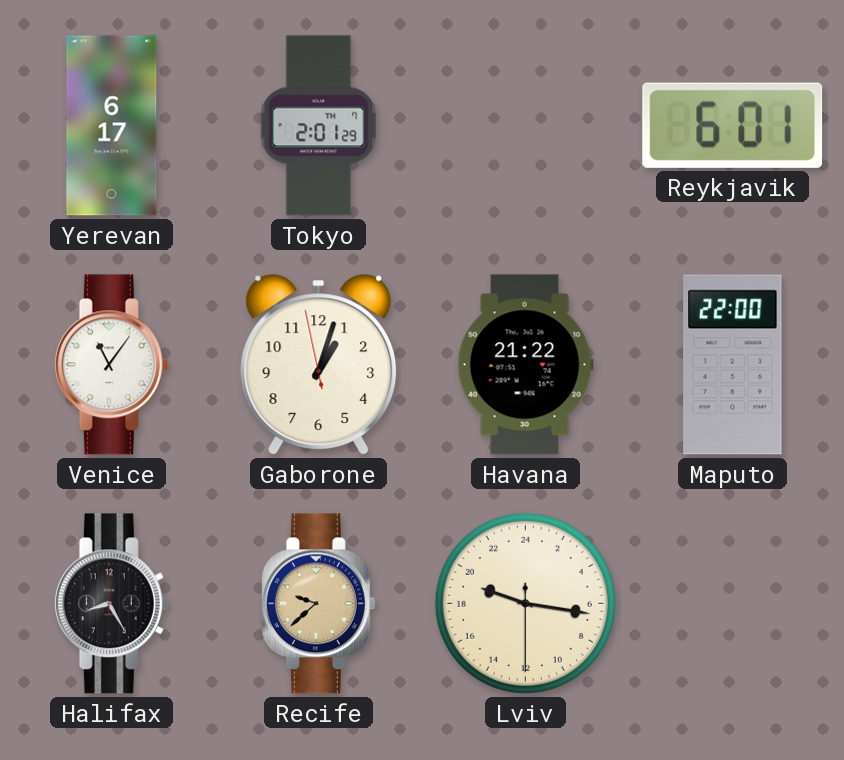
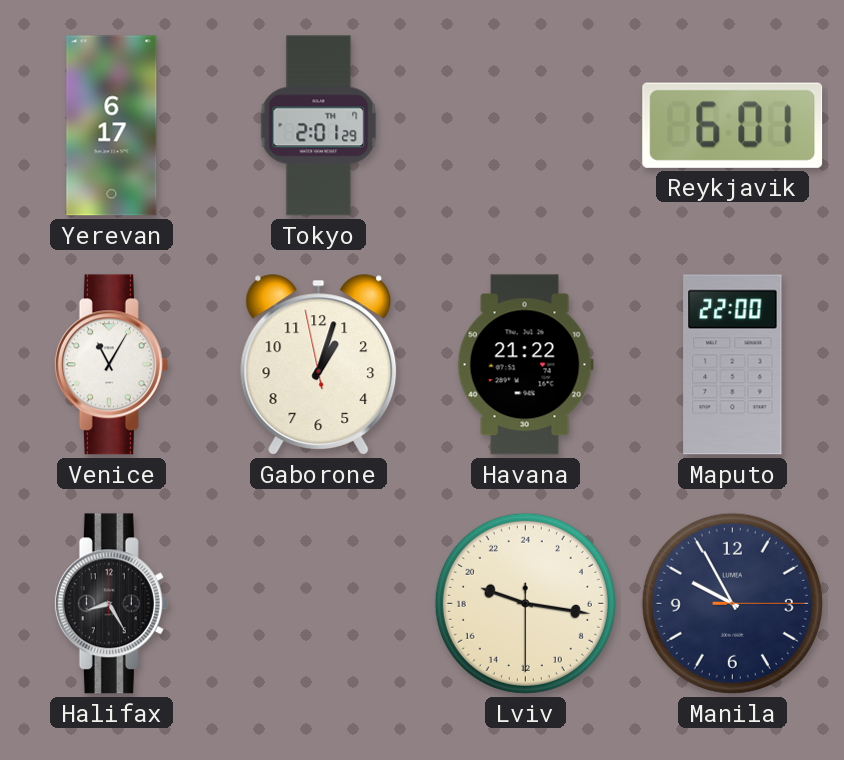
Venice: 11:06 -> 11:05
Recife: 9:38 -> none
Manila: none -> 9:55
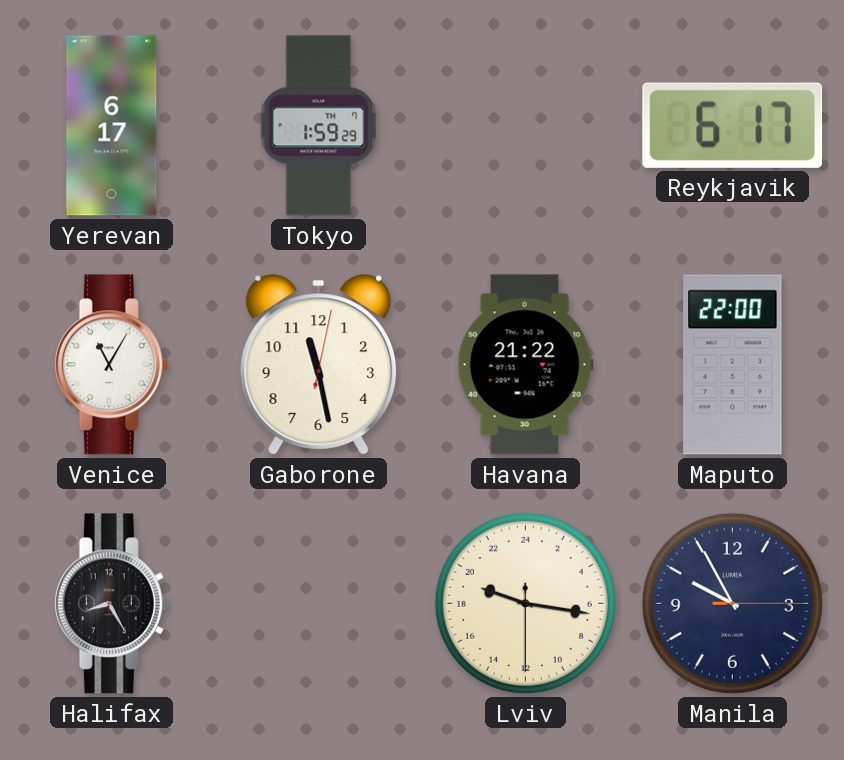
Tokyo: 2:01 -> 1:59
Reykjavik: 6:01 -> 6:17
Gaborone: 1:02 -> 11:28
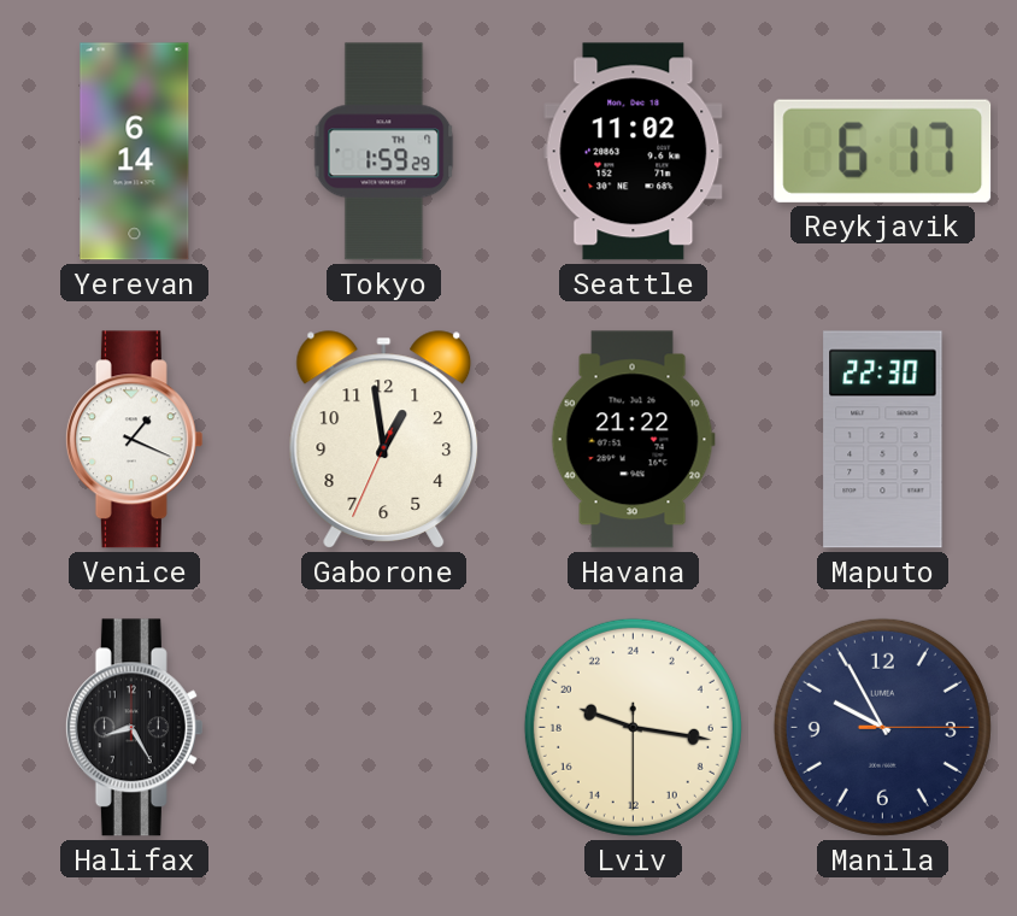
Yerevan: 6:17 -> 6:14
Seattle: none -> 11:02
Venice: 11:05 -> 1:19
Gaborone: 11:28 -> 12:58
Maputo: 22:00 -> 22:30
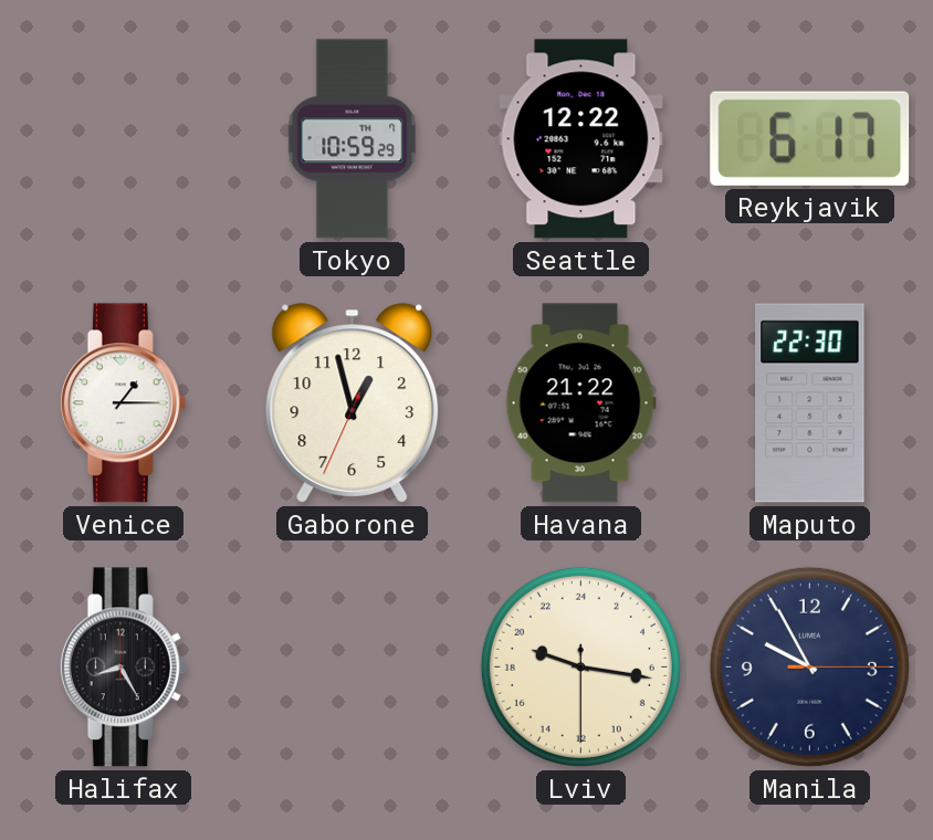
Yerevan: 6:14 -> none
Tokyo: 1:59 -> 10:59
Seattle: 11:02 -> 12:22
Venice: 1:19 -> 1:15
Gaborone: 12:58 -> 12:57
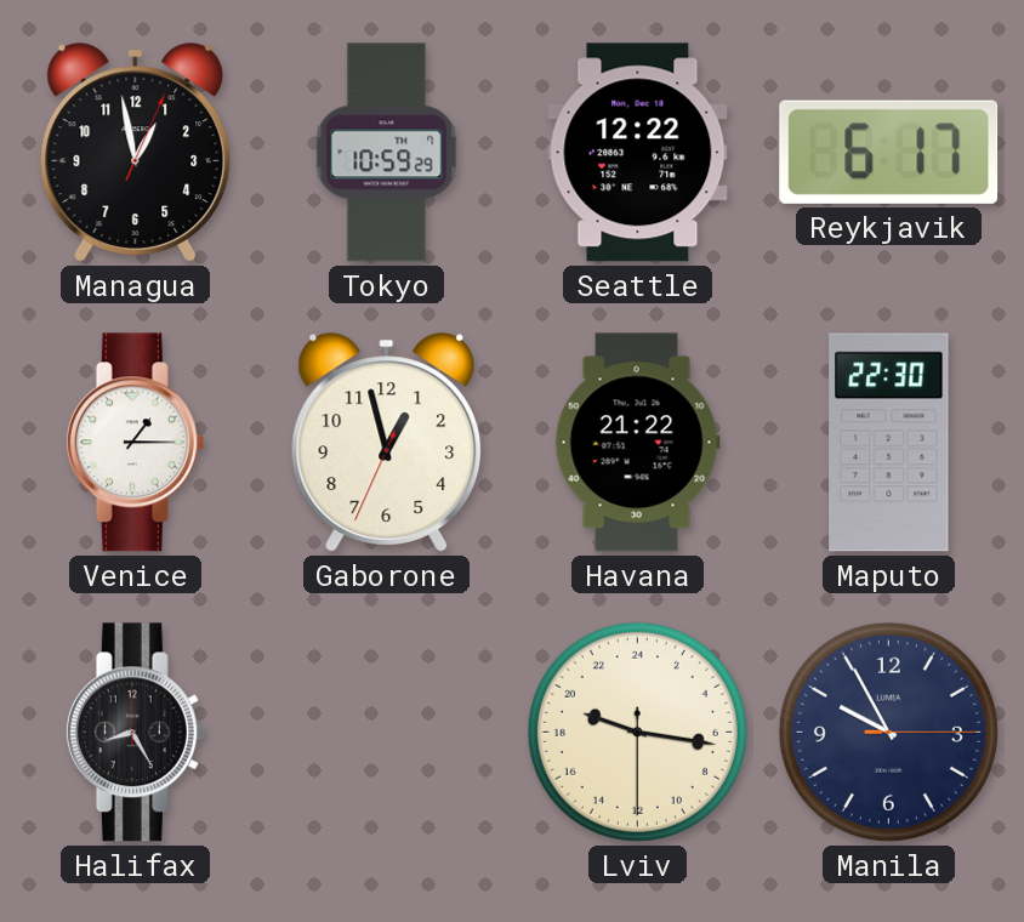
Managua: none -> 12:58
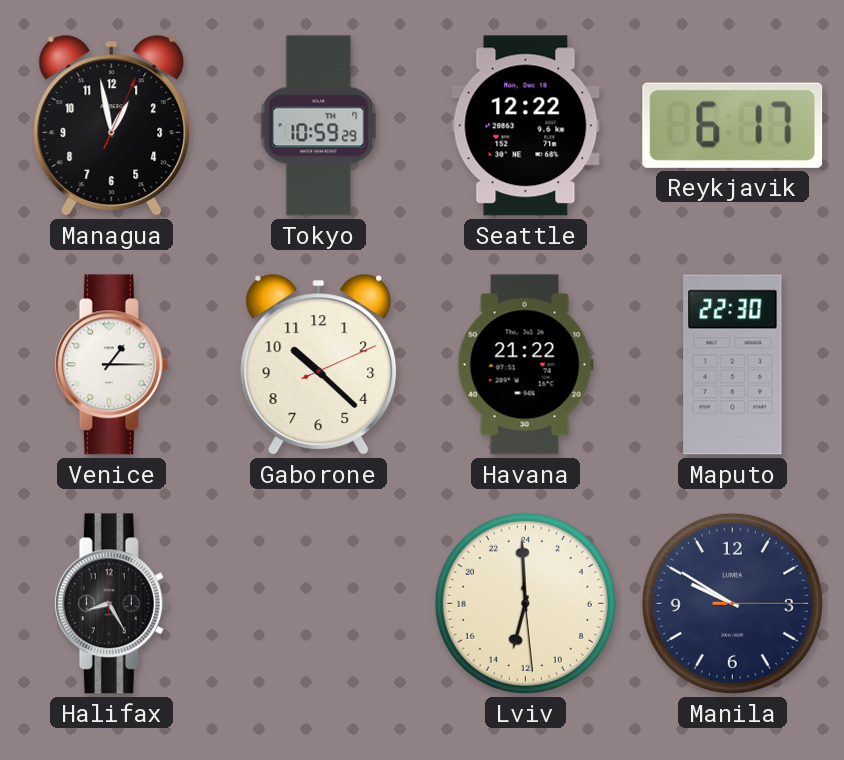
Gaborone: 12:57 -> 10:22
Lviv: 19:16 -> 12:59
Manila: 9:55 -> 9:50
